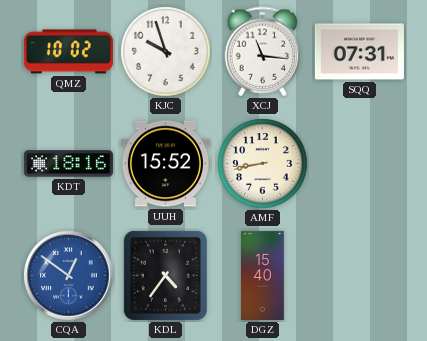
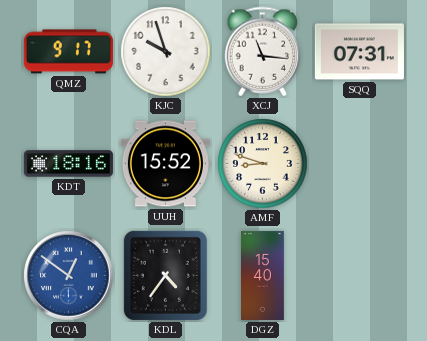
QMZ: 10:02 -> 9:17
AMF: 8:43 -> 8:48
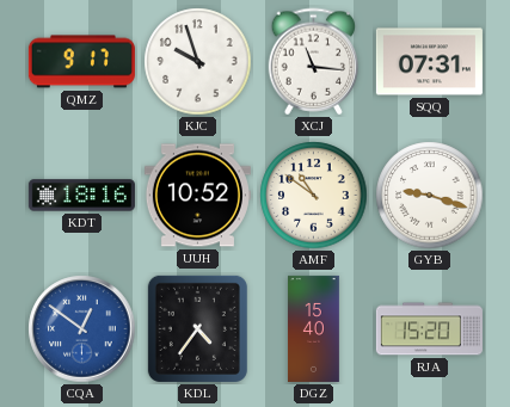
UUH: 15:52 -> 10:52
AMF: 8:48 -> 10:51
GYB: none -> 9:18
RJA: none -> 15:20
